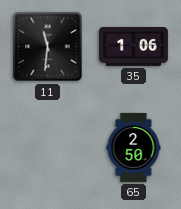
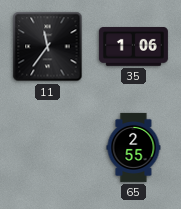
11: 11:31 -> 11:36
65: 2:50 -> 2:55
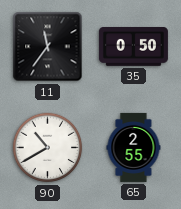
35: 1:06 -> 0:50
90: none -> 10:40
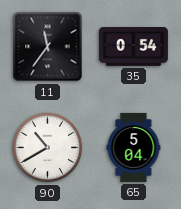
35: 0:50 -> 0:54
65: 2:55 -> 5:04
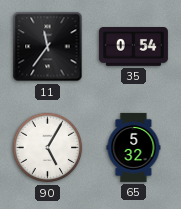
90: 10:40 -> 5:05
65: 5:04 -> 5:32
